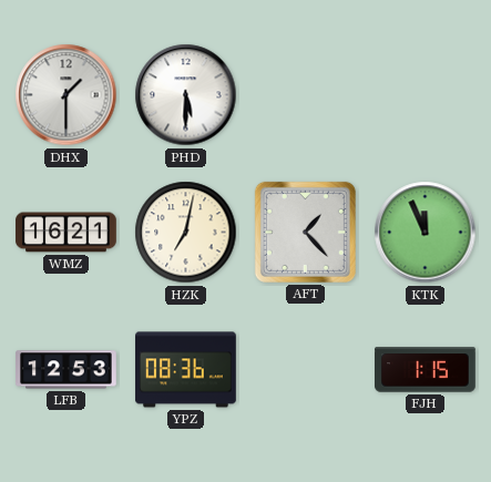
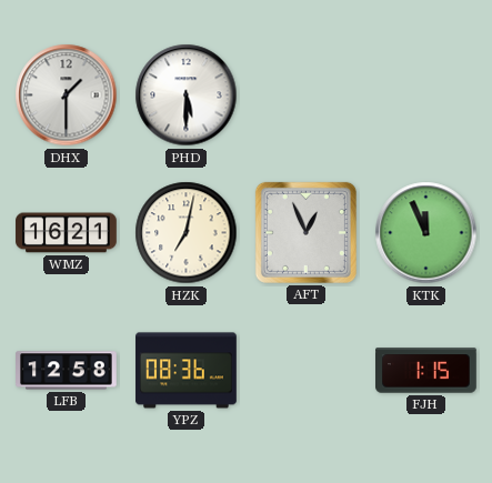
AFT: 1:23 -> 12:56
LFB: 12:53 -> 12:58
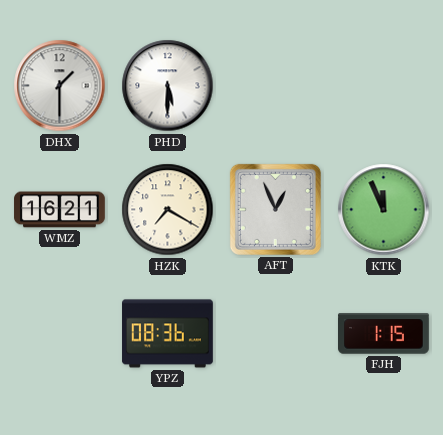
HZK: 7:02 -> 7:20
LFB: 12:58 -> none
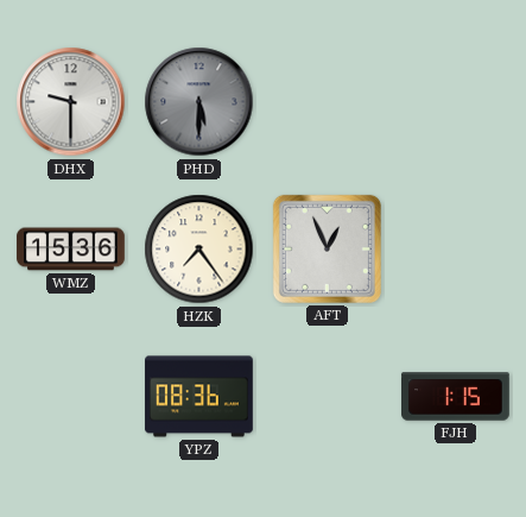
DHX: 1:30 -> 9:30
PHD dial: white -> grey
WMZ: 16:21 -> 15:36
HZK: 7:20 -> 7:24
KTK: 11:56 -> none
